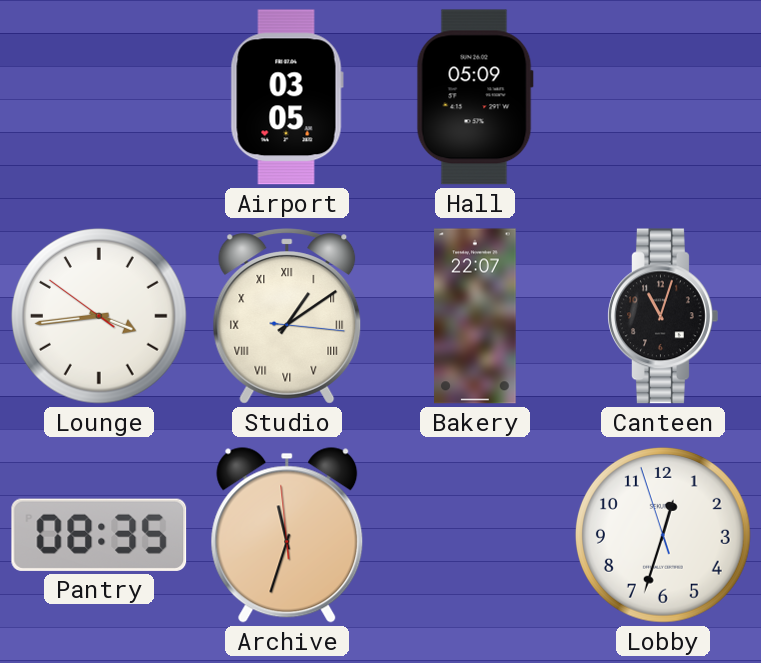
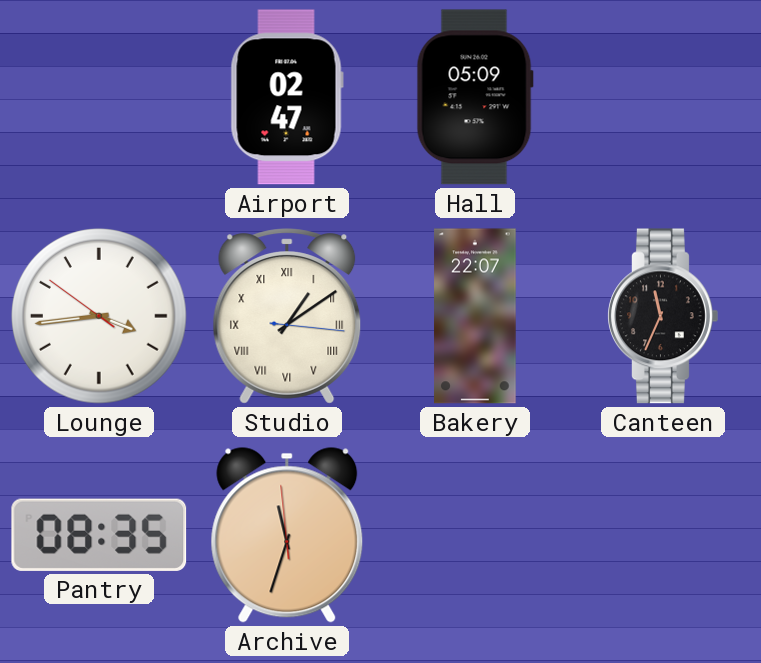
Airport: 03:05 -> 02:47
Canteen: 11:03 -> 11:34
Lobby: 12:32 -> none
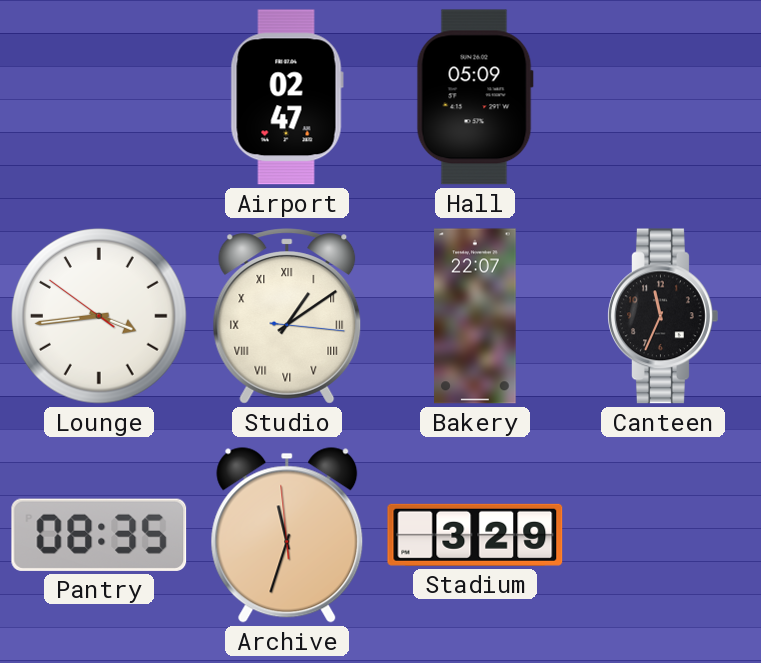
Stadium: none -> 3:29
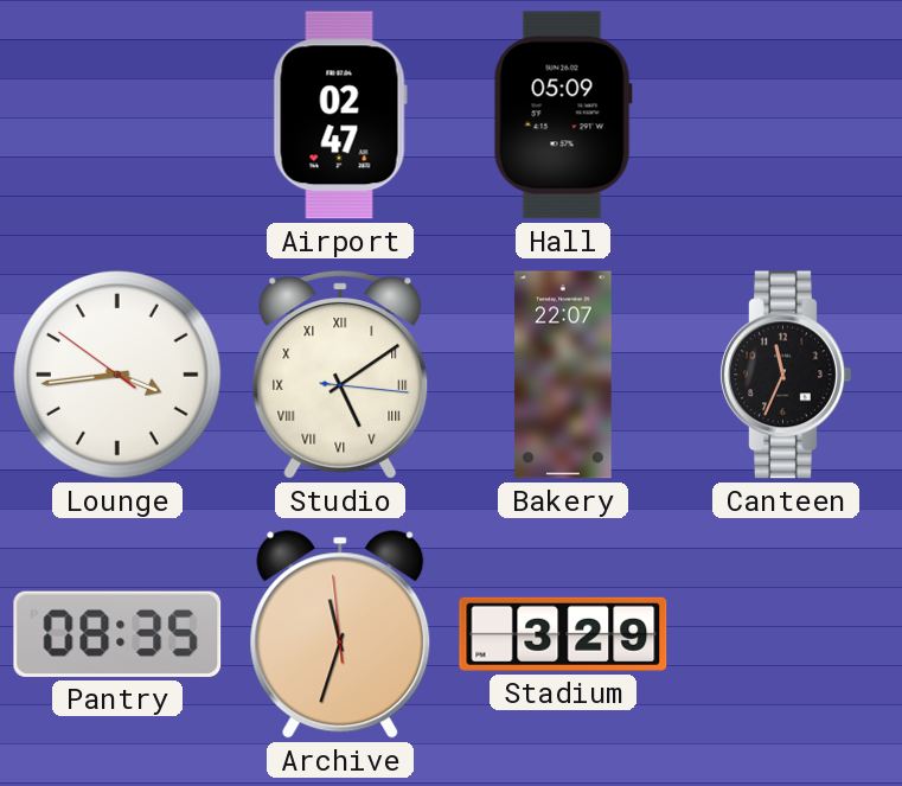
Studio: 1:09 -> 5:09
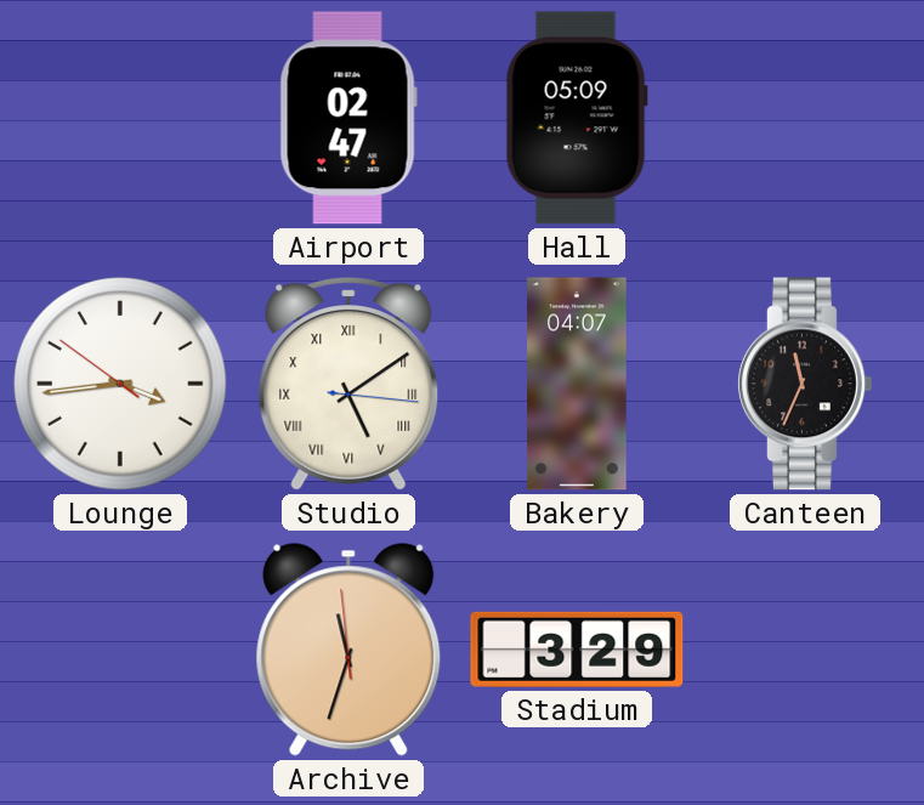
Bakery: 22:07 -> 04:07
Pantry: 08:35 -> none
